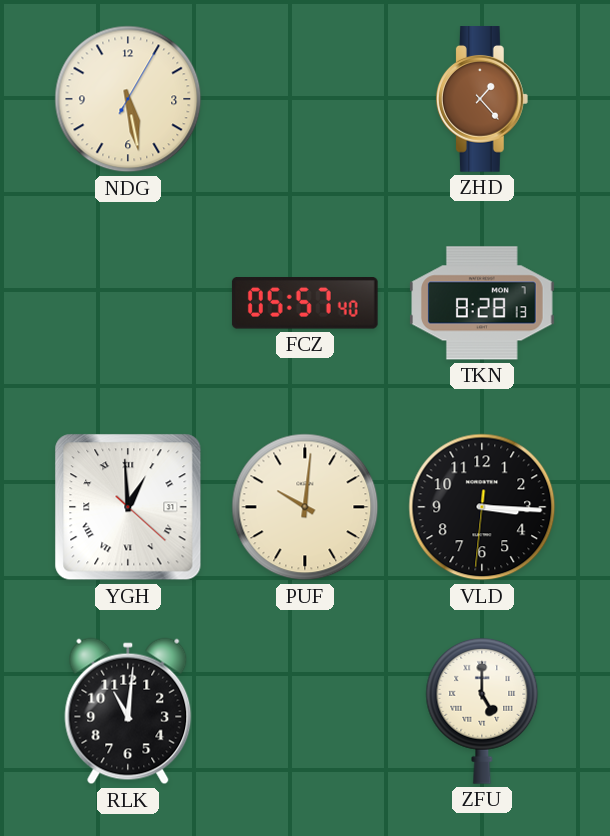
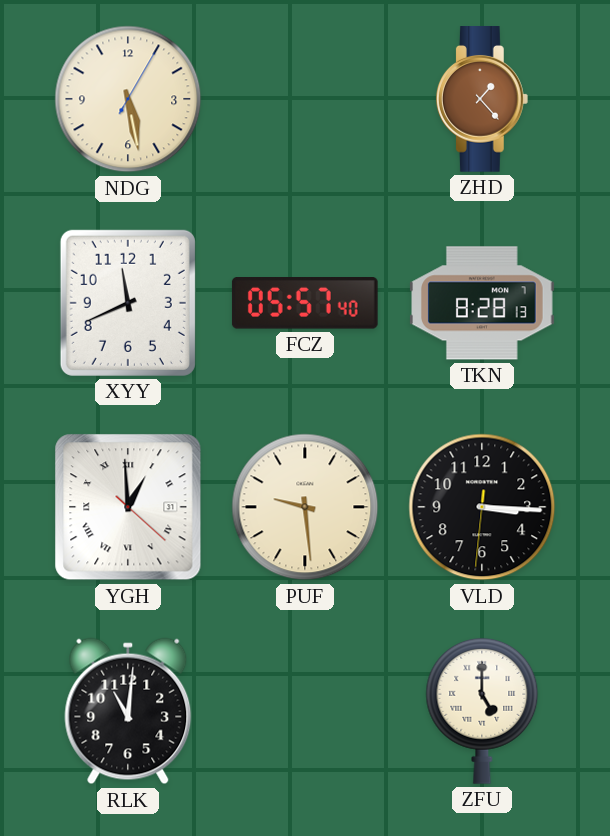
XYY: none -> 11:41
PUF: 10:01 -> 9:29
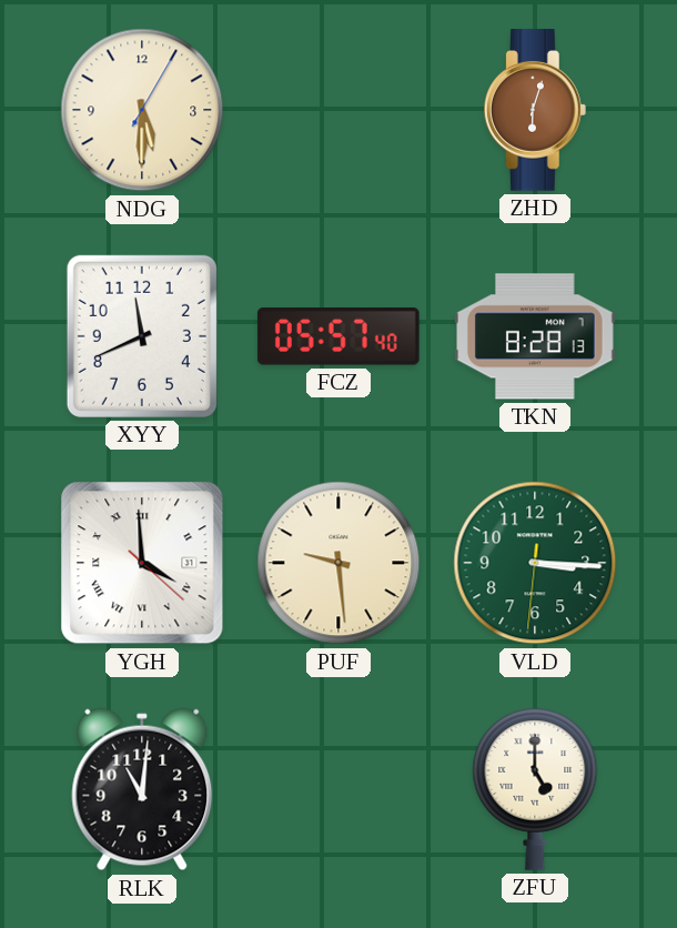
NDG: 5:28 -> 5:30
ZHD: 1:23 -> 6:03
YGH: 12:59 -> 3:59
VLD dial: black -> green
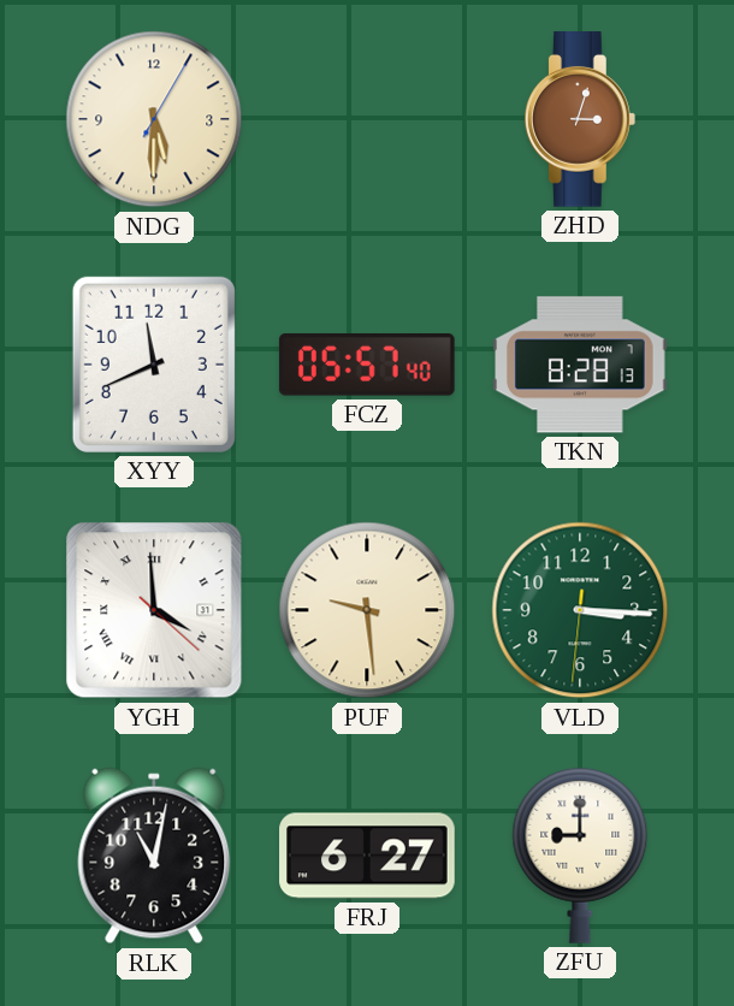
ZHD: 6:03 -> 3:03
RLK: 11:01 -> 11:02
FRJ: none -> 6:27
ZFU: 5:00 -> 9:00
